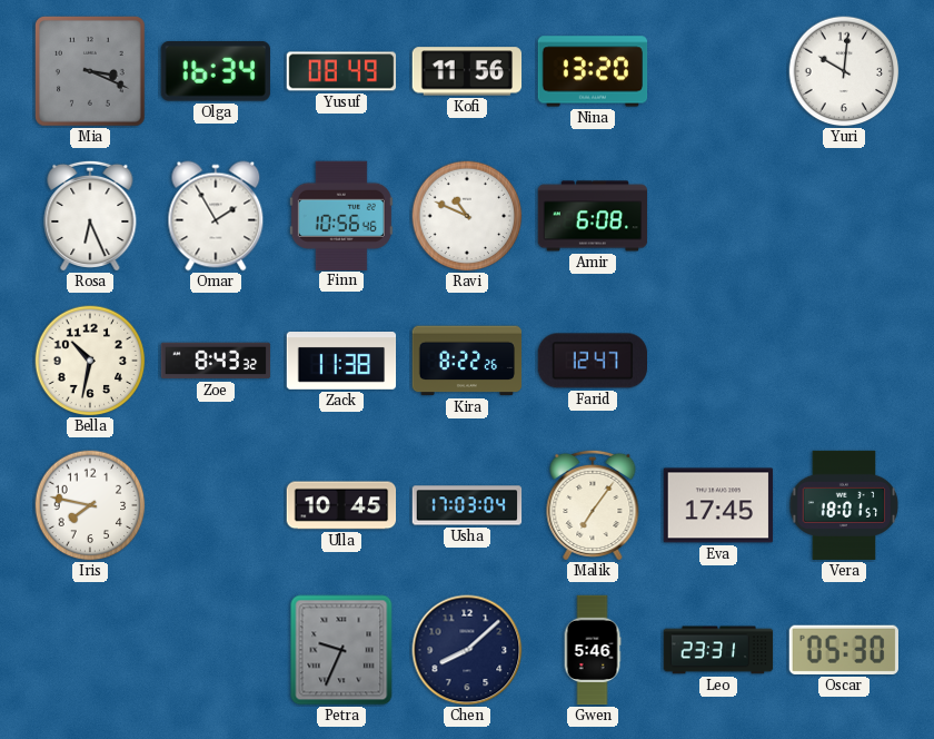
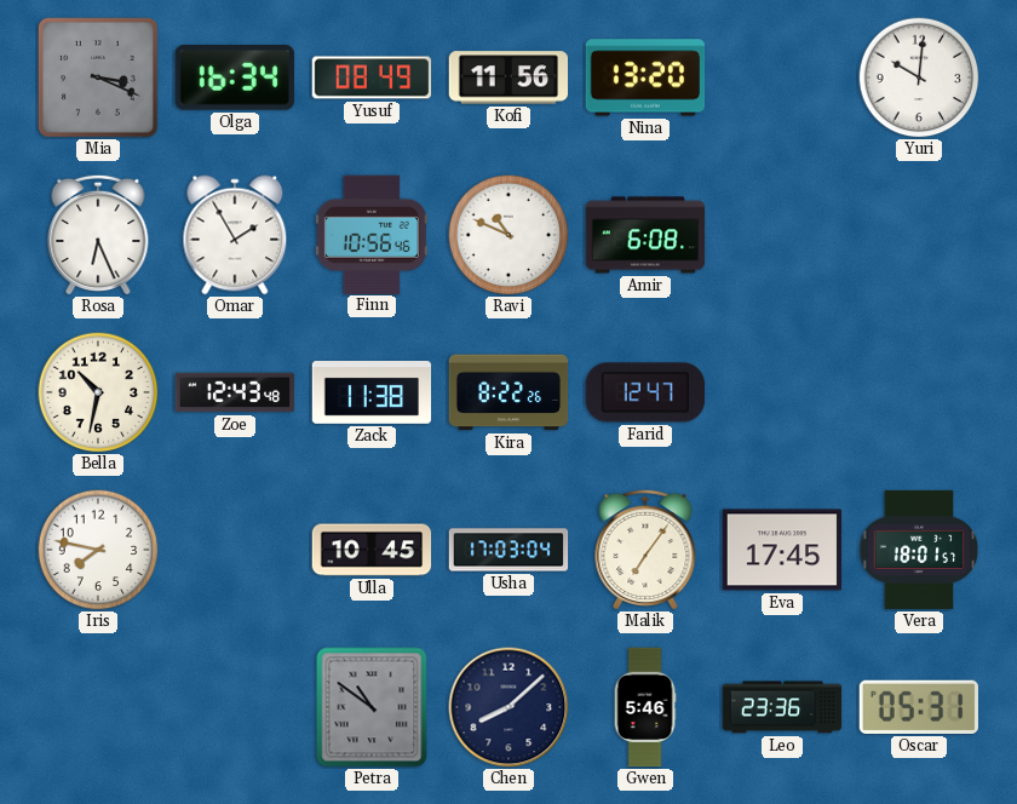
Zoe: 8:43 -> 12:43
Petra: 9:34 -> 10:51
Leo: 23:31 -> 23:36
Oscar: 05:30 -> 05:31
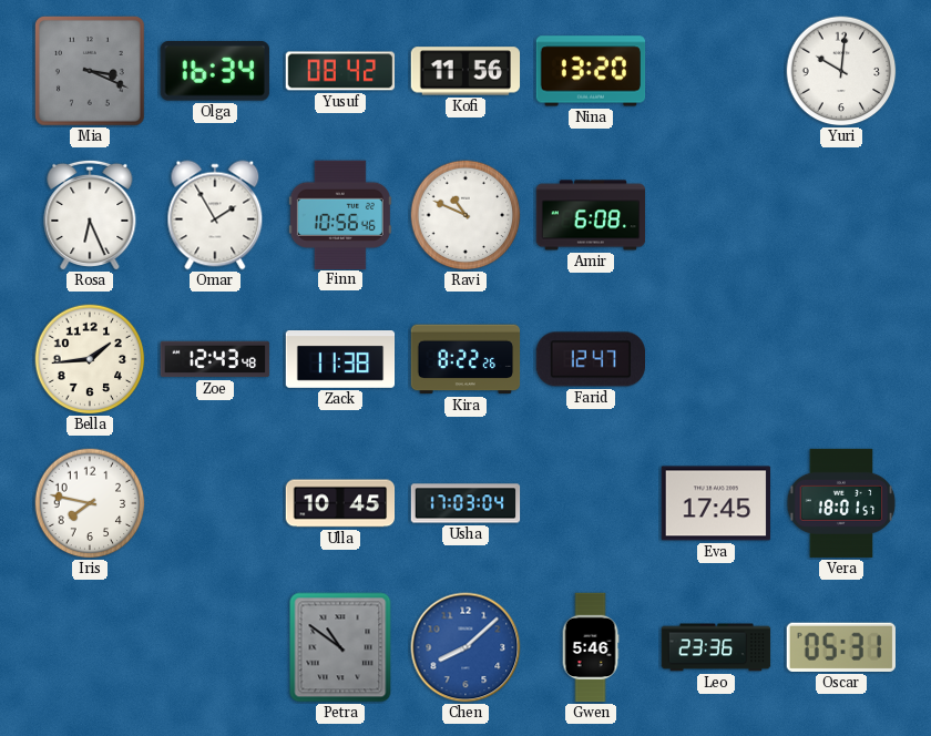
Yusuf: 08:49 -> 08:42
Bella: 10:32 -> 1:44
Malik: 7:06 -> none
Chen dial: navy -> blue
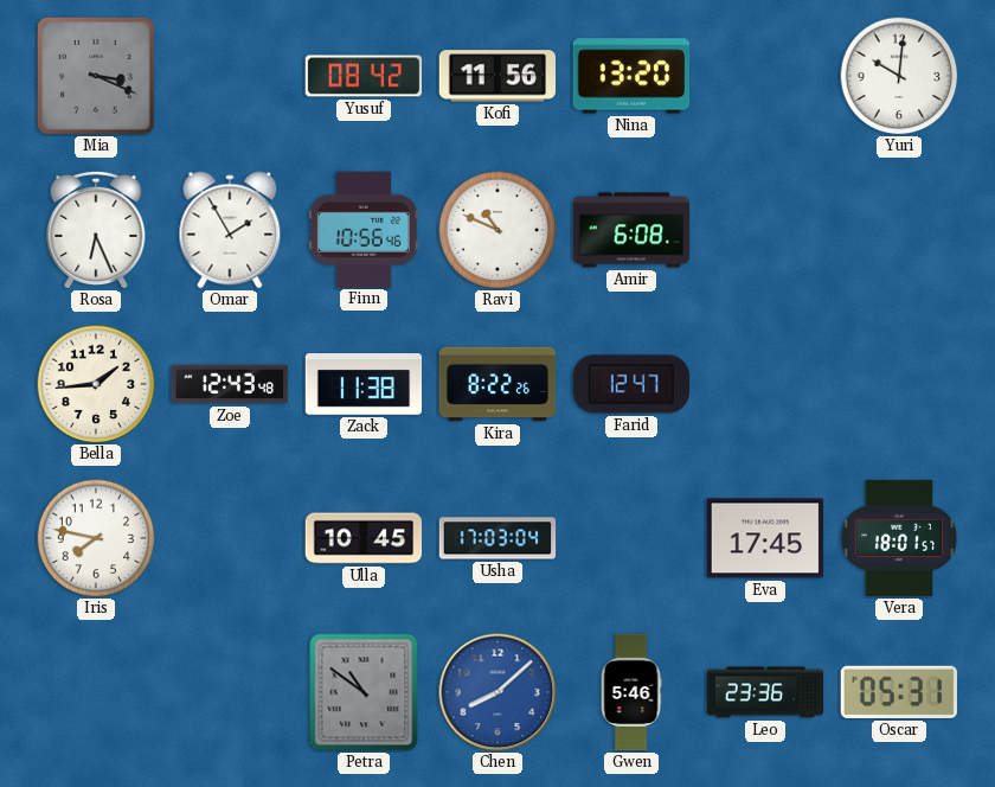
Olga: 16:34 -> none
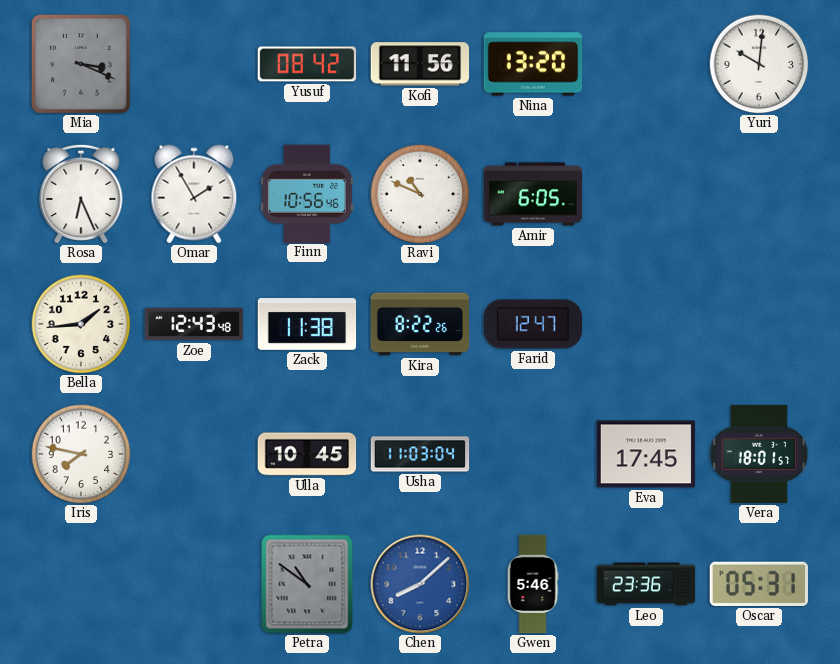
Amir: 6:08 -> 6:05
Usha: 17:03 -> 11:03
